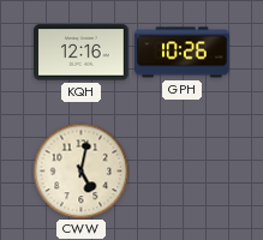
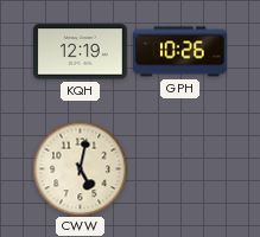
KQH: 12:16 -> 12:19
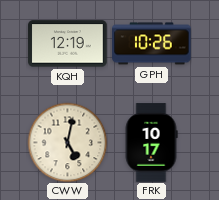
FRK: none -> 10:17
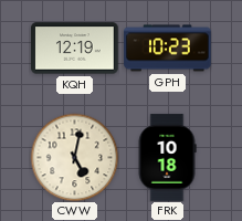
GPH: 10:26 -> 10:23
FRK: 10:17 -> 10:18
